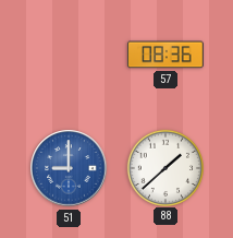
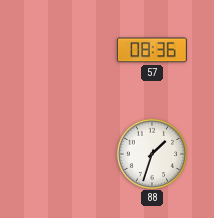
51: 9:00 -> none
88: 1:38 -> 1:33
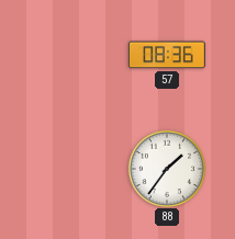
88: 1:33 -> 1:36
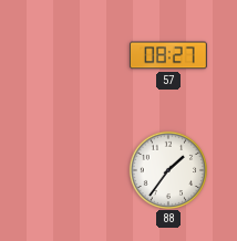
57: 08:36 -> 08:27
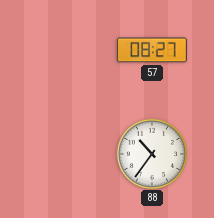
88: 1:36 -> 10:36
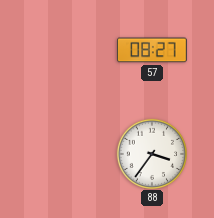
88: 10:36 -> 3:36
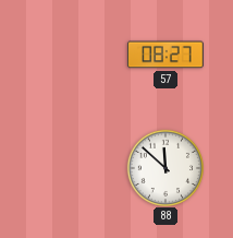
88: 3:36 -> 11:52
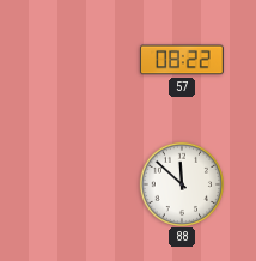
57: 08:27 -> 08:22
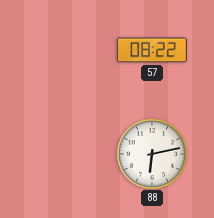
88: 11:52 -> 6:13
